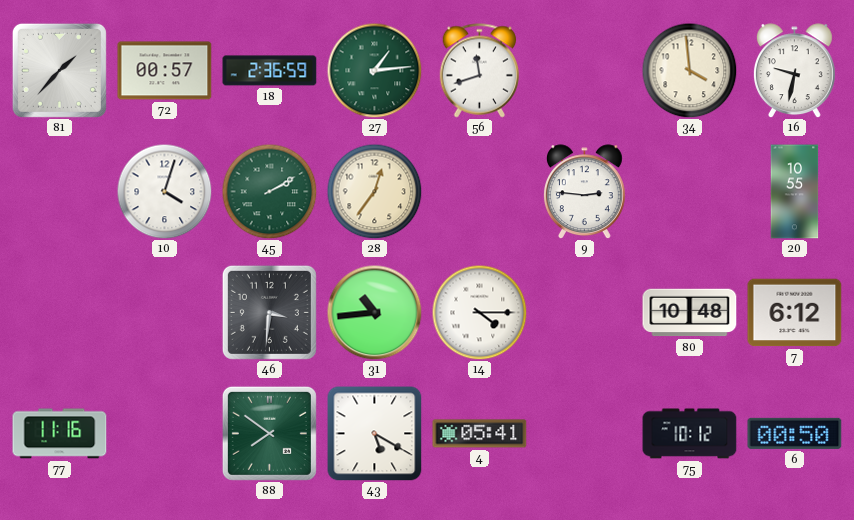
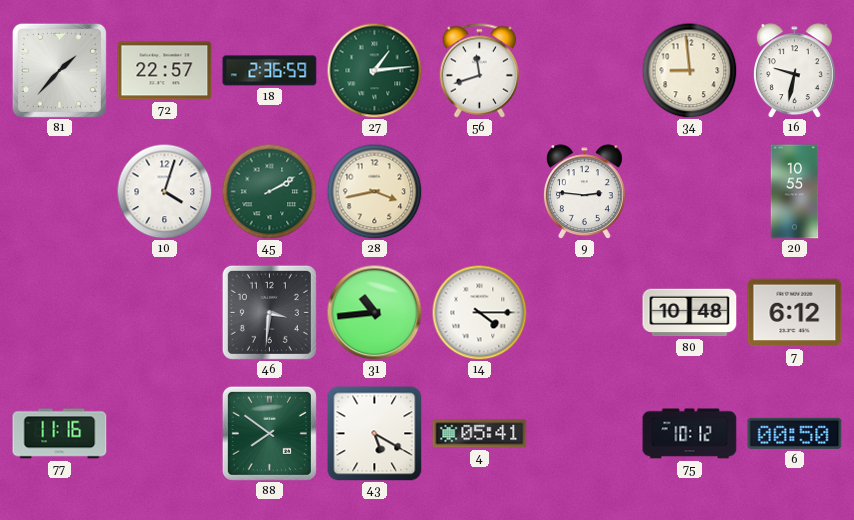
72: 00:57 -> 22:57
34: 3:59 -> 8:59
28: 12:36 -> 3:43
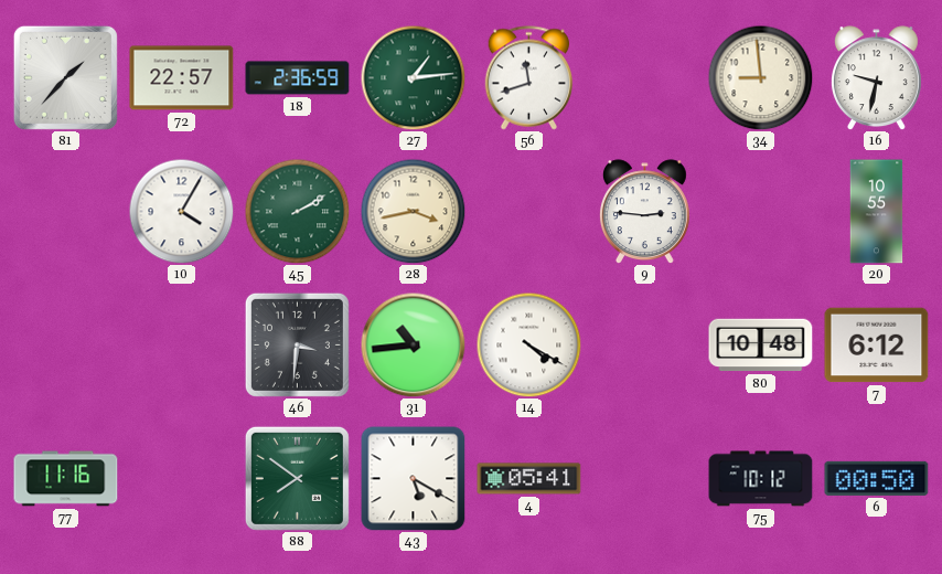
10: 4:03 -> 4:05
14: 4:15 -> 4:20
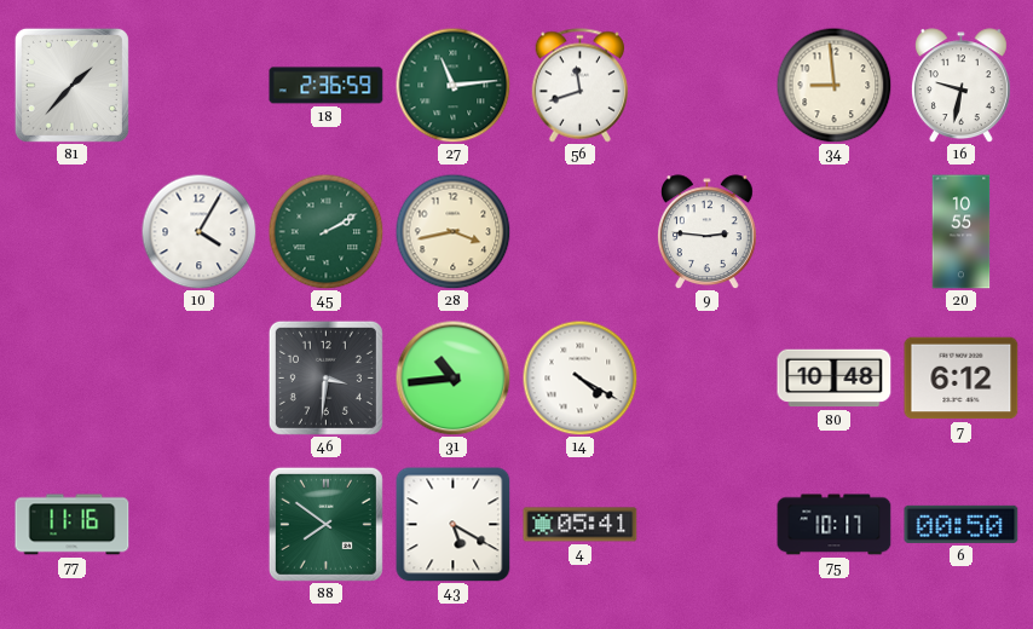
72: 22:57 -> none
27: 1:14 -> 11:14
75: 10:12 -> 10:17
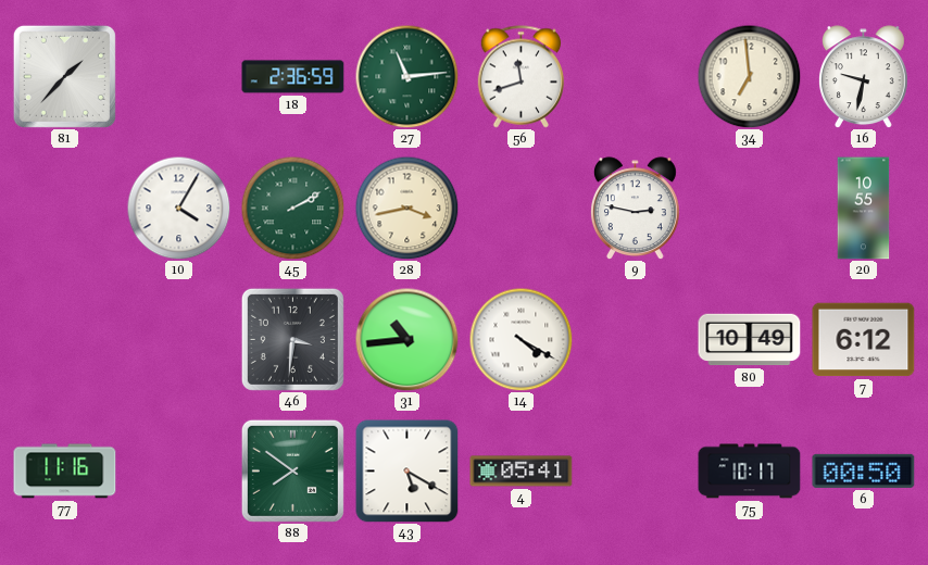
34: 8:59 -> 6:59
9: 2:46 -> 2:47
80: 10:48 -> 10:49
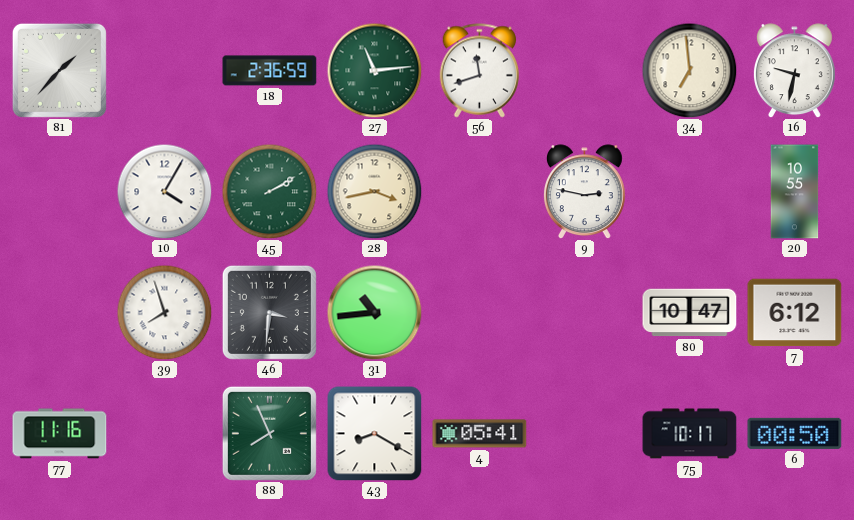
39: none -> 7:57
14: 4:20 -> none
80: 10:49 -> 10:47
88: 7:51 -> 7:56
43: 5:20 -> 8:20
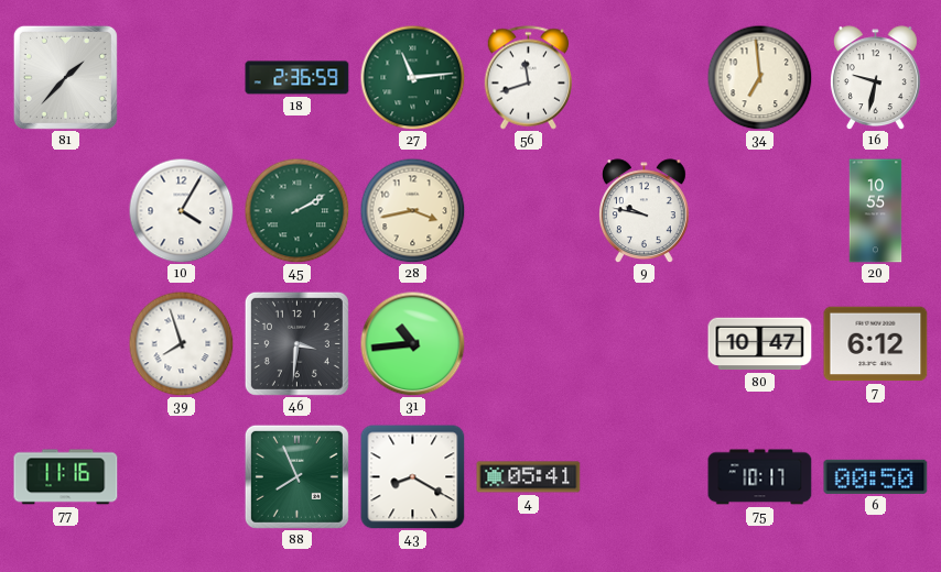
9: 2:47 -> 9:47
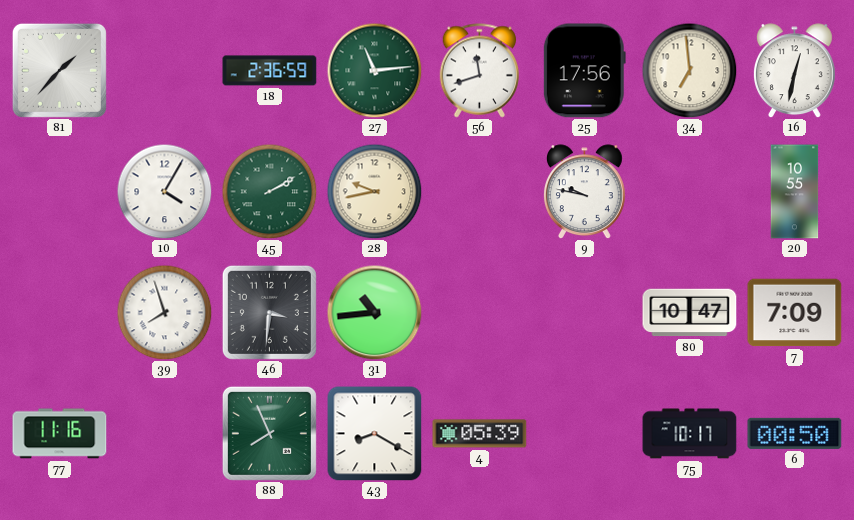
25: none -> 17:56
16: 9:32 -> 12:32
28: 3:43 -> 9:43
7: 6:12 -> 7:09
4: 05:41 -> 05:39
